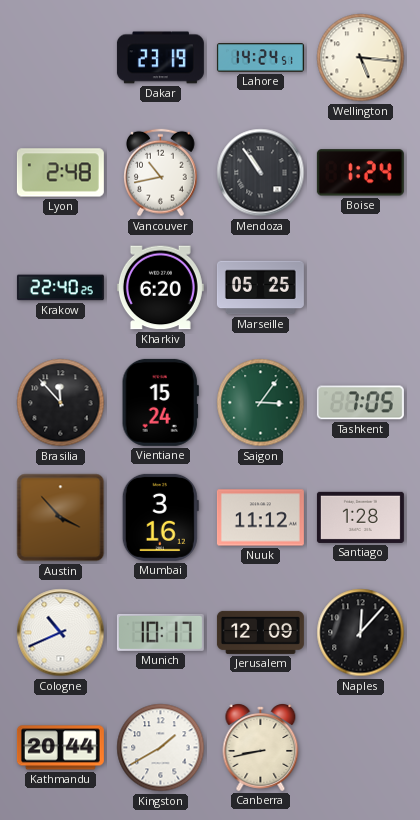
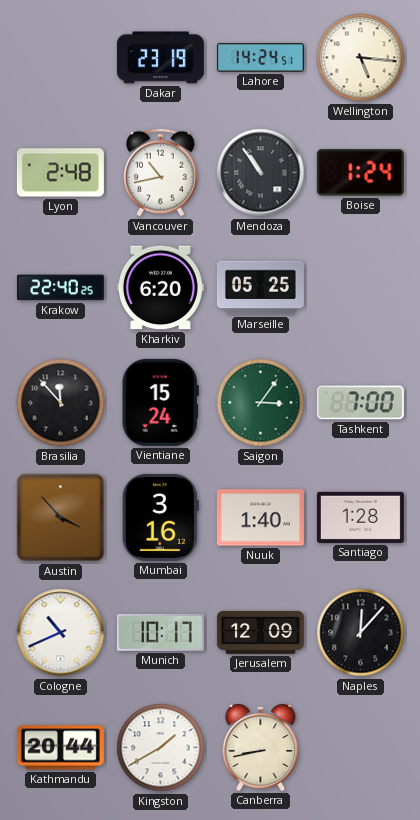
Tashkent: 7:05 -> 7:00
Nuuk: 11:12 -> 1:40
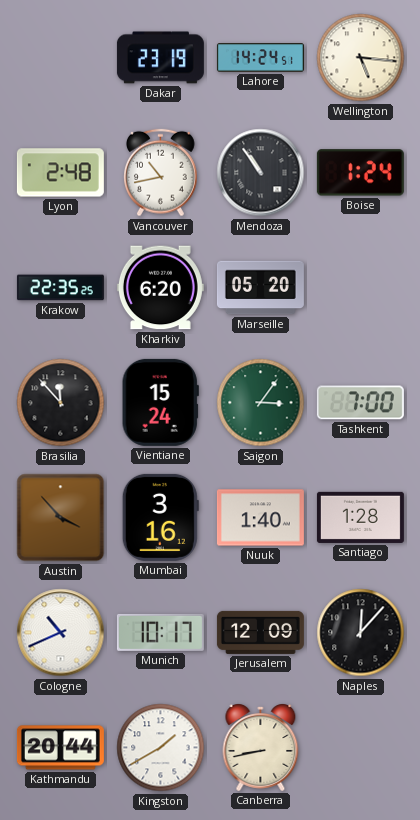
Krakow: 22:40 -> 22:35
Marseille: 05:25 -> 05:20
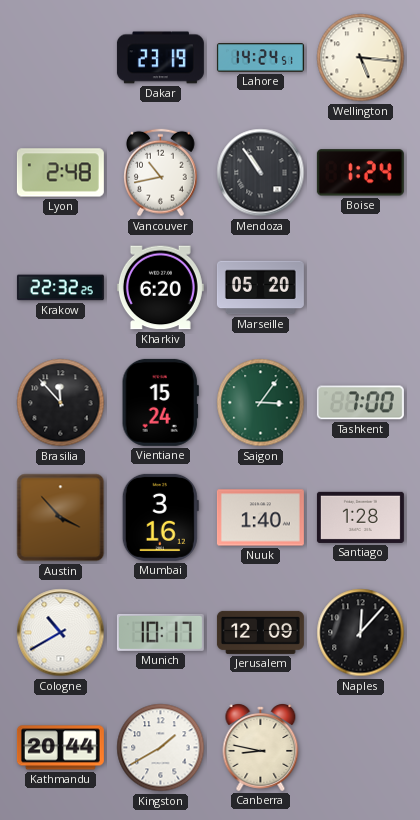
Krakow: 22:35 -> 22:32
Cologne: 10:41 -> 10:40
Canberra: 8:43 -> 8:47
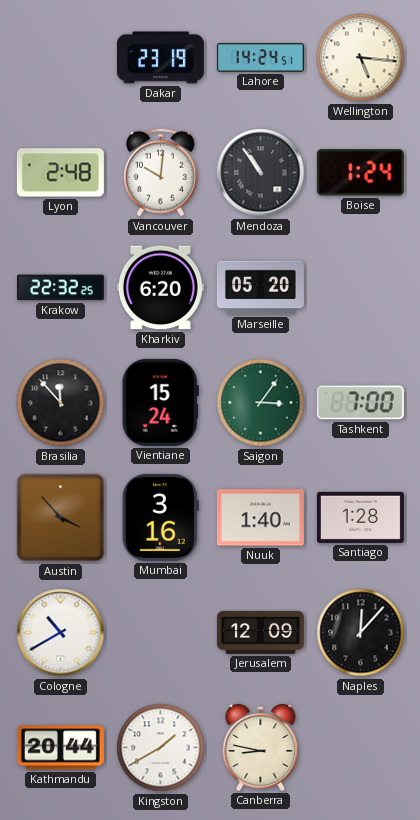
Vancouver: 10:43 -> 10:01
Munich: 10:17 -> none
